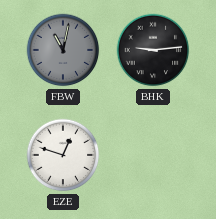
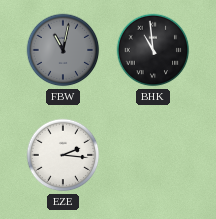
BHK: 9:14 -> 10:59
EZE: 12:48 -> 2:16
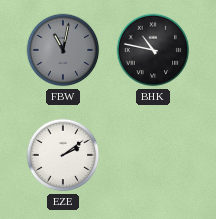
BHK: 10:59 -> 10:47
EZE: 2:16 -> 2:09
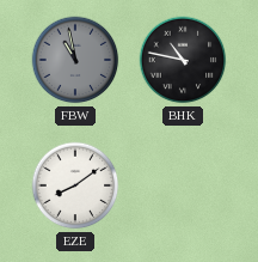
FBW: 11:02 -> 10:58
EZE: 2:09 -> 8:09
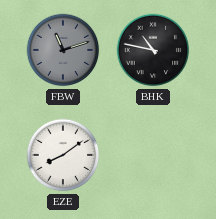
FBW: 10:58 -> 11:12
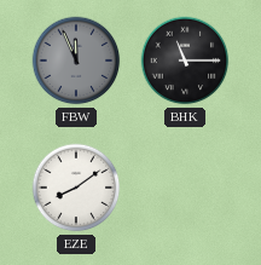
FBW: 11:12 -> 11:56
BHK: 10:47 -> 11:15
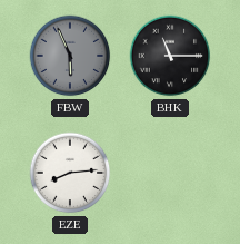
FBW: 11:56 -> 5:56
EZE: 8:09 -> 8:14
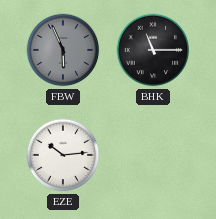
EZE: 8:14 -> 10:14
